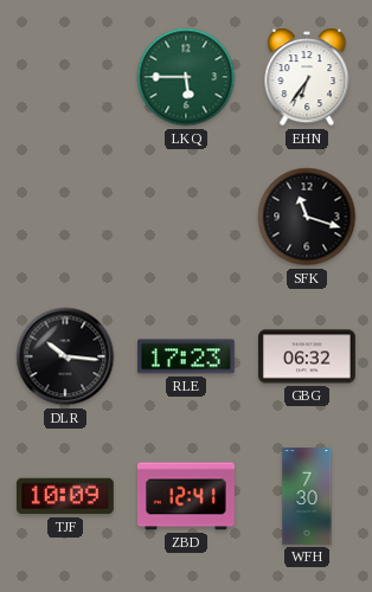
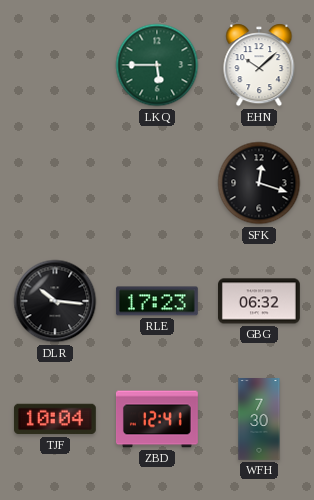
EHN: 6:36 -> 10:08
SFK: 11:18 -> 12:18
TJF: 10:09 -> 10:04
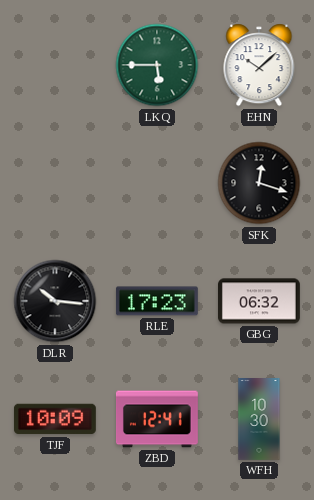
TJF: 10:04 -> 10:09
WFH: 7:30 -> 10:30
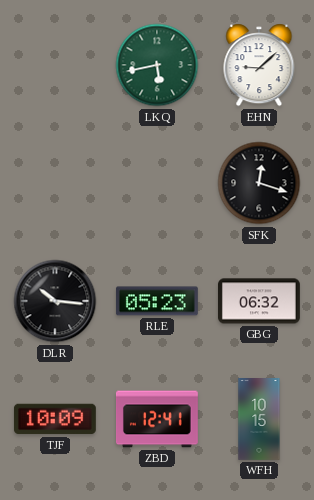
LKQ: 5:45 -> 5:43
EHN: 10:08 -> 9:08
RLE: 17:23 -> 05:23
WFH: 10:30 -> 10:15
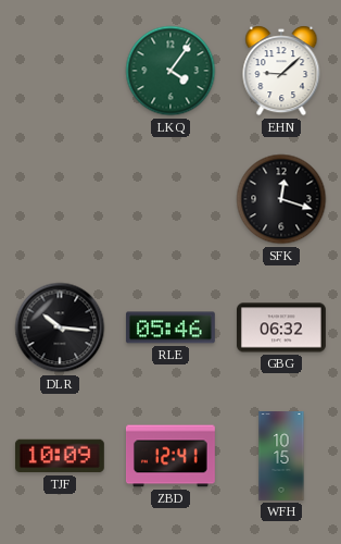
LKQ: 5:43 -> 4:06
RLE: 05:23 -> 05:46
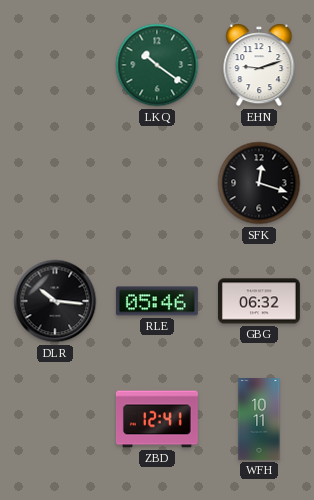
LKQ: 4:06 -> 10:21
EHN: 9:08 -> 9:12
TJF: 10:09 -> none
WFH: 10:15 -> 10:11
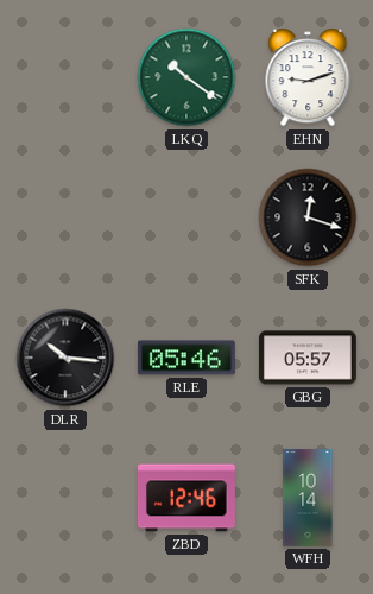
GBG: 06:32 -> 05:57
ZBD: 12:41 -> 12:46
WFH: 10:11 -> 10:14
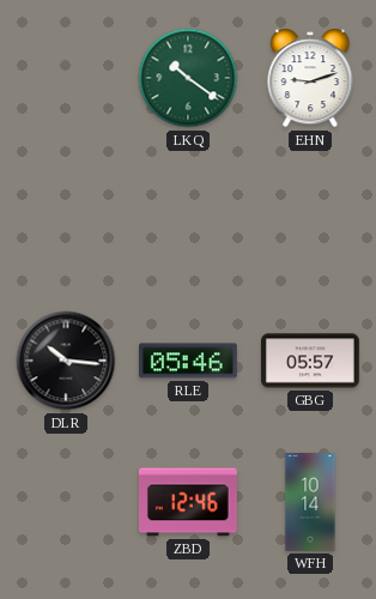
SFK: 12:18 -> none
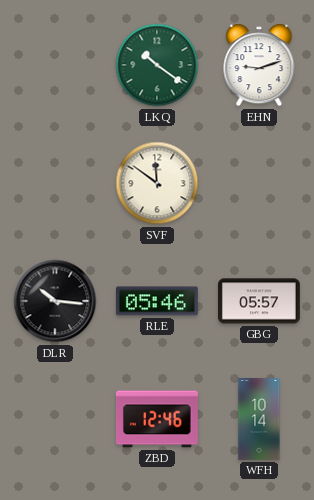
SVF: none -> 11:51
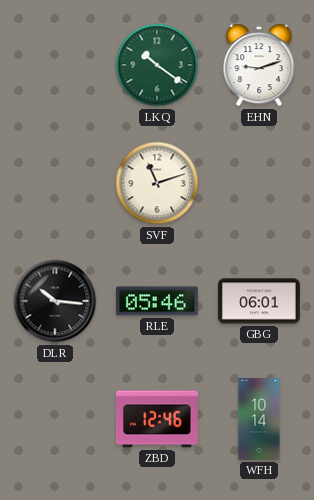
SVF: 11:51 -> 11:12
GBG: 05:57 -> 06:01
